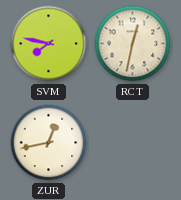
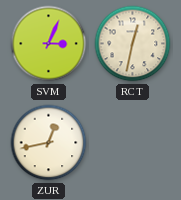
SVM: 7:47 -> 3:04
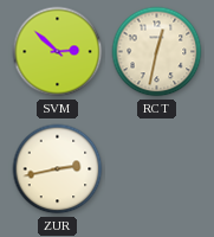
SVM: 3:04 -> 2:52
ZUR: 12:43 -> 2:43
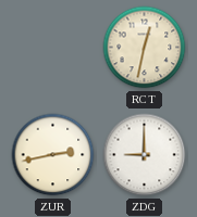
SVM: 2:52 -> none
ZDG: none -> 9:00
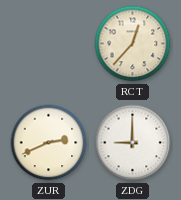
RCT: 12:32 -> 12:37
ZUR: 2:43 -> 2:41
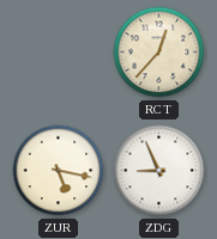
ZUR: 2:41 -> 5:17
ZDG: 9:00 -> 8:56
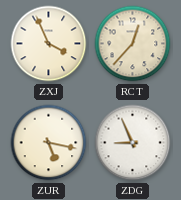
ZXJ: none -> 3:56
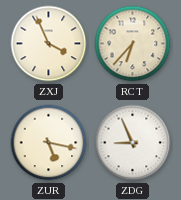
RCT: 12:37 -> 6:37
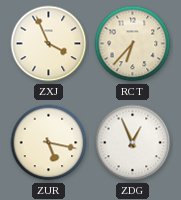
ZDG: 8:56 -> 12:56
